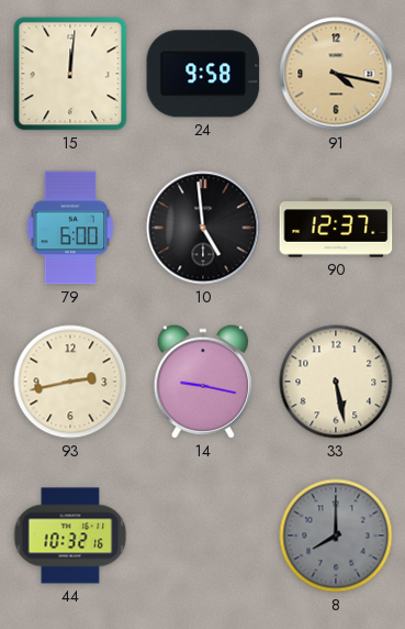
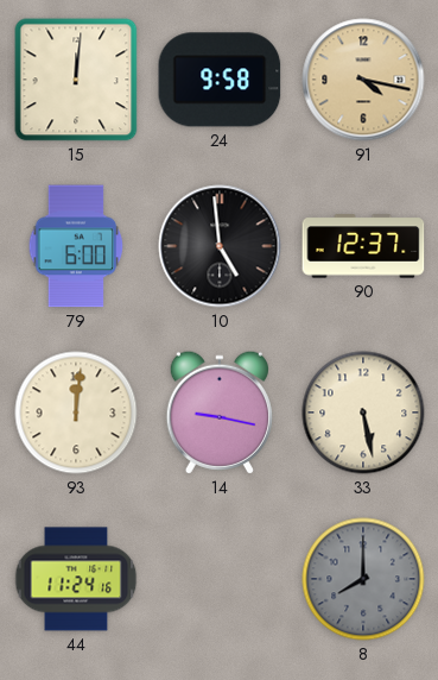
93: 2:43 -> 12:01
44: 10:32 -> 11:24
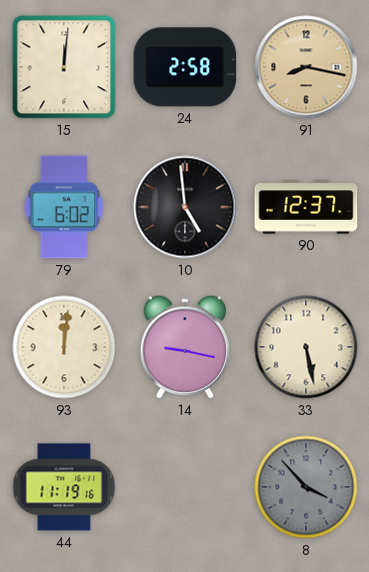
24: 9:58 -> 2:58
91: 4:17 -> 8:17
79: 6:00 -> 6:02
44: 11:24 -> 11:19
8: 8:00 -> 3:53
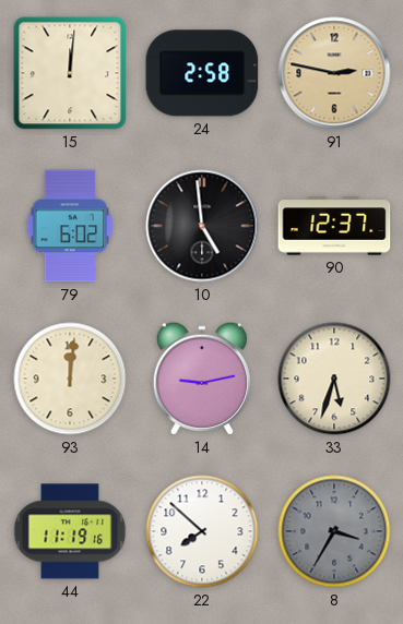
91: 8:17 -> 2:47
14: 9:17 -> 9:13
33: 5:28 -> 5:33
22: none -> 7:52
8: 3:53 -> 3:35
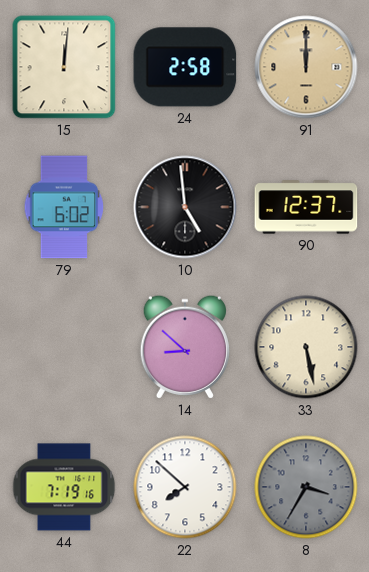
91: 2:47 -> 12:00
93: 12:01 -> none
14: 9:13 -> 8:52
33: 5:33 -> 5:28
44: 11:19 -> 7:19
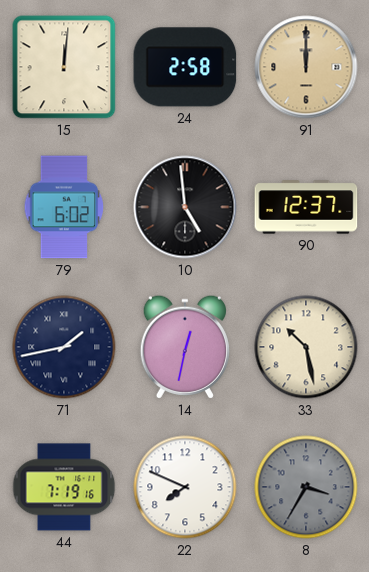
71: none -> 1:43
14: 8:52 -> 12:32
33: 5:28 -> 10:28
22: 7:52 -> 7:49
